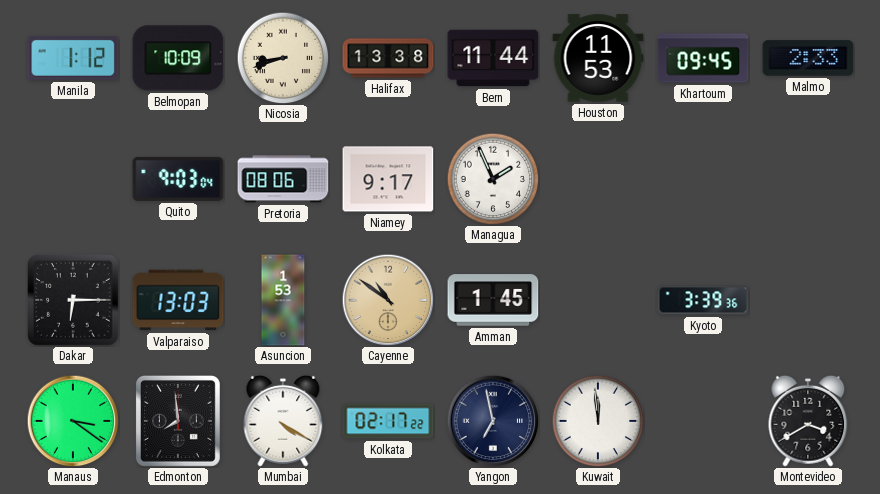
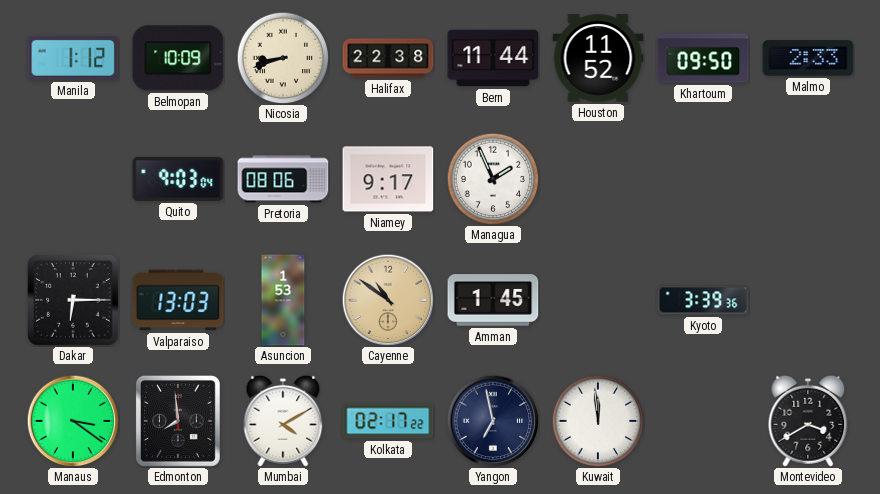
Halifax: 13:38 -> 22:38
Houston: 11:53 -> 11:52
Khartoum: 09:45 -> 09:50
Mumbai: 4:20 -> 4:10
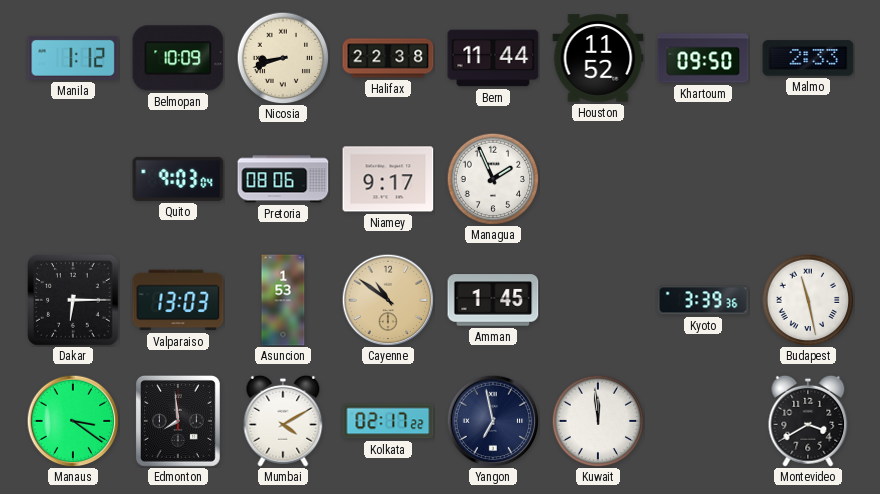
Budapest: none -> 11:28
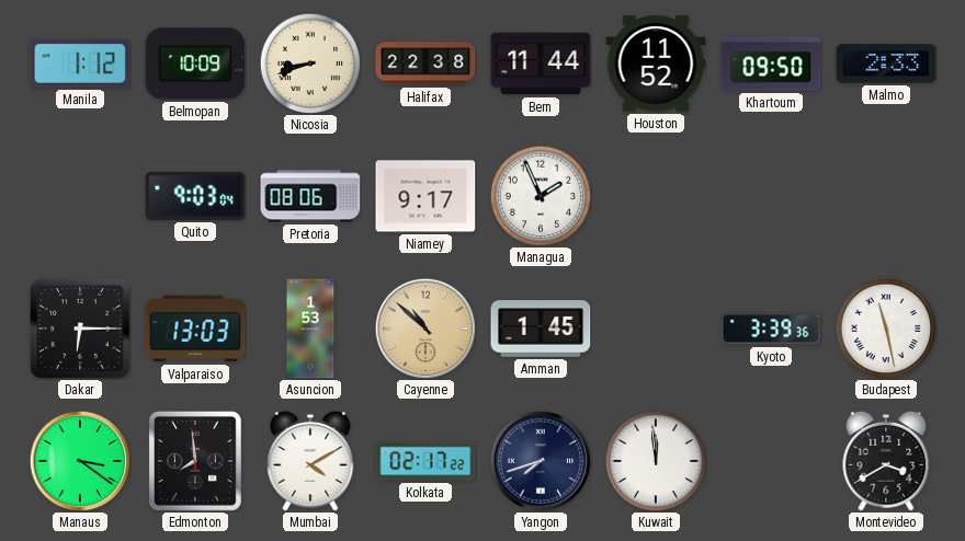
Cayenne: 10:51 -> 10:52
Yangon: 6:58 -> 7:42
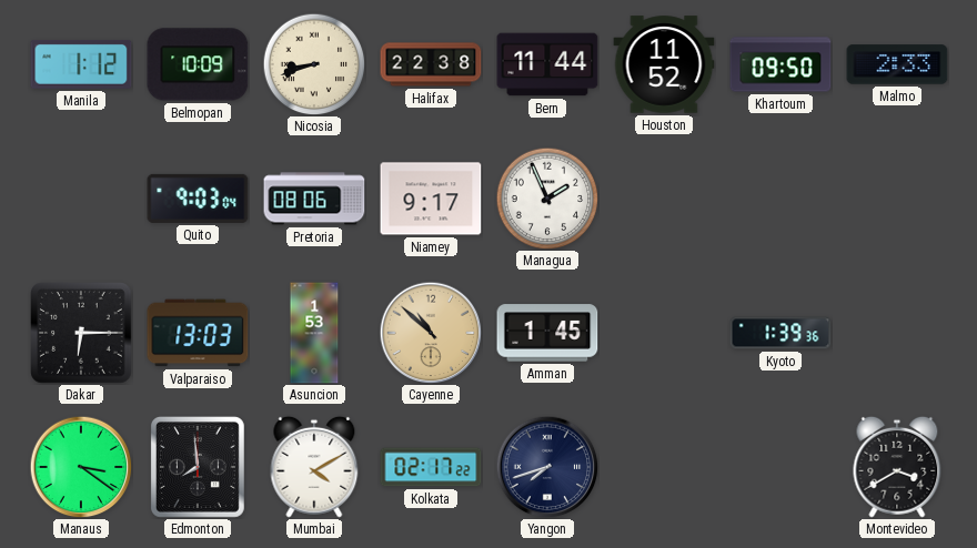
Kyoto: 3:39 -> 1:39
Budapest: 11:28 -> none
Kuwait: 11:59 -> none
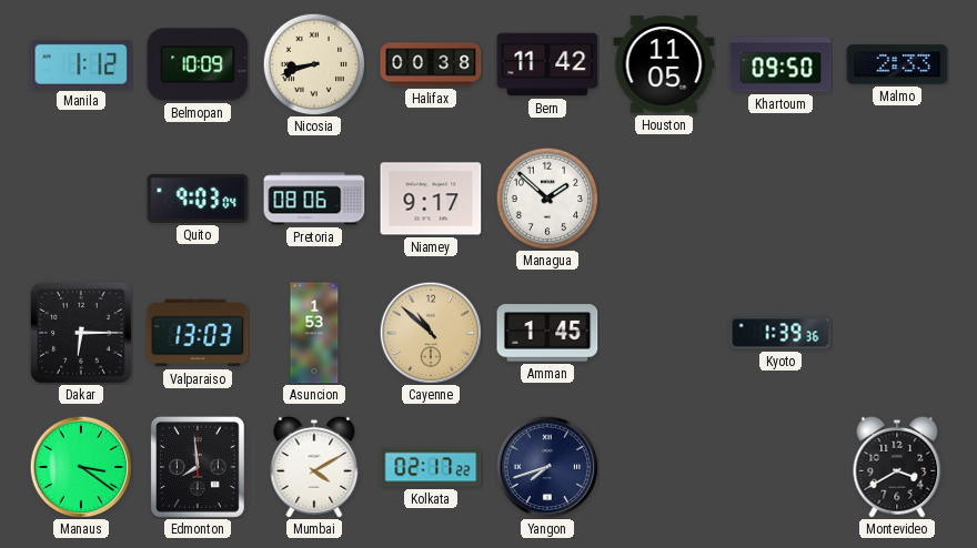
Halifax: 22:38 -> 00:38
Bern: 11:44 -> 11:42
Houston: 11:52 -> 11:05
Managua: 1:56 -> 1:52
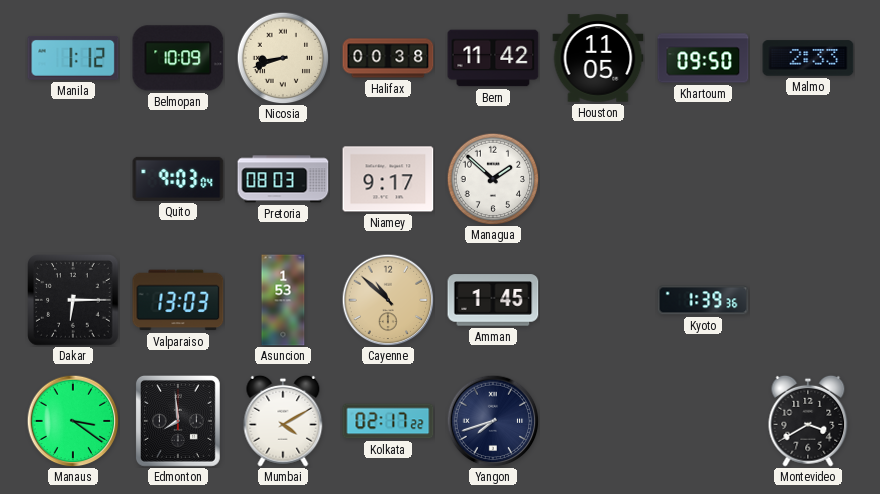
Pretoria: 08:06 -> 08:03
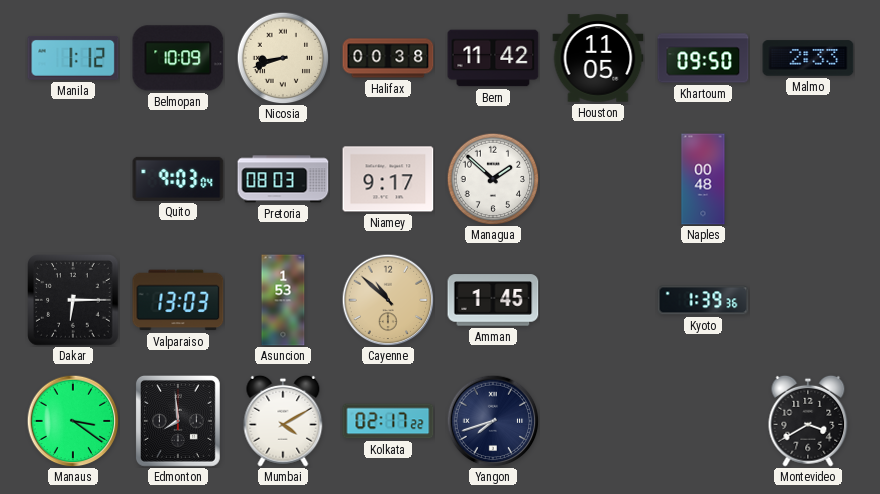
Naples: none -> 00:48
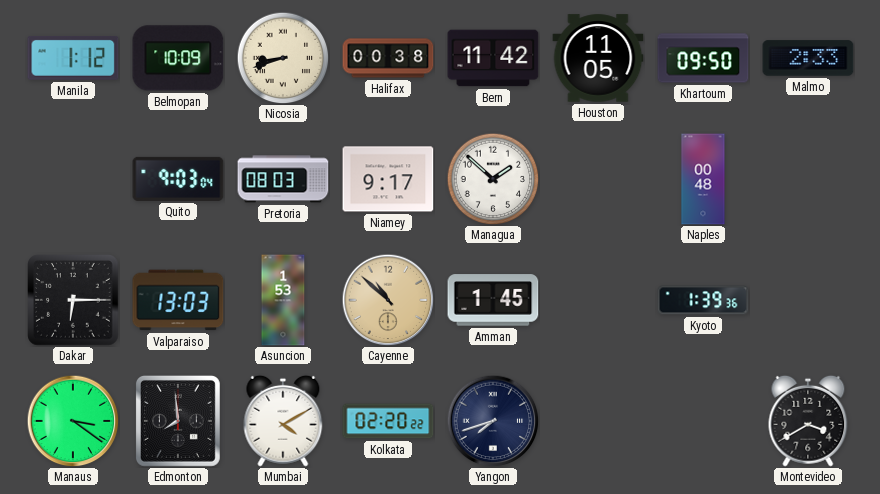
Kolkata: 02:17 -> 02:20
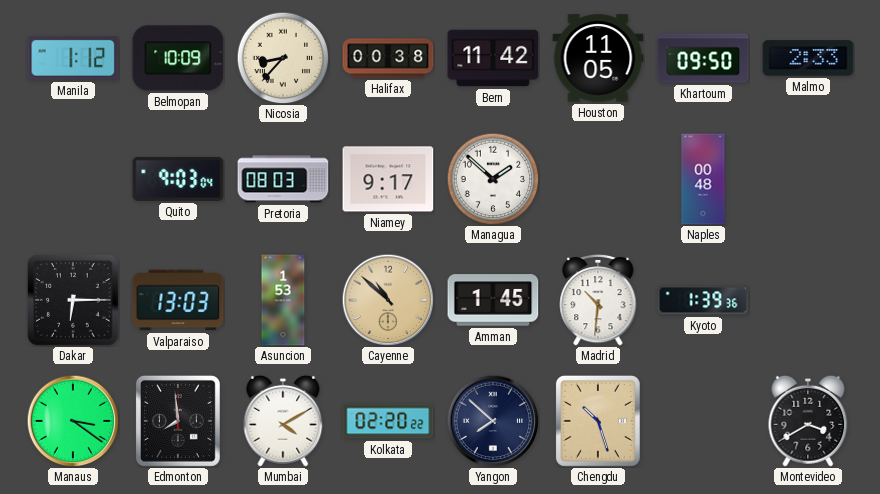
Nicosia: 8:42 -> 8:37
Madrid: none -> 10:31
Yangon: 7:42 -> 7:52
Chengdu: none -> 10:27
